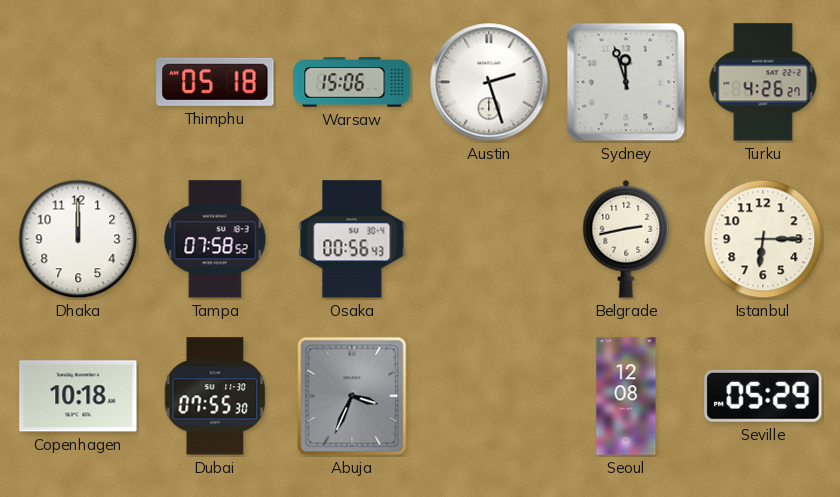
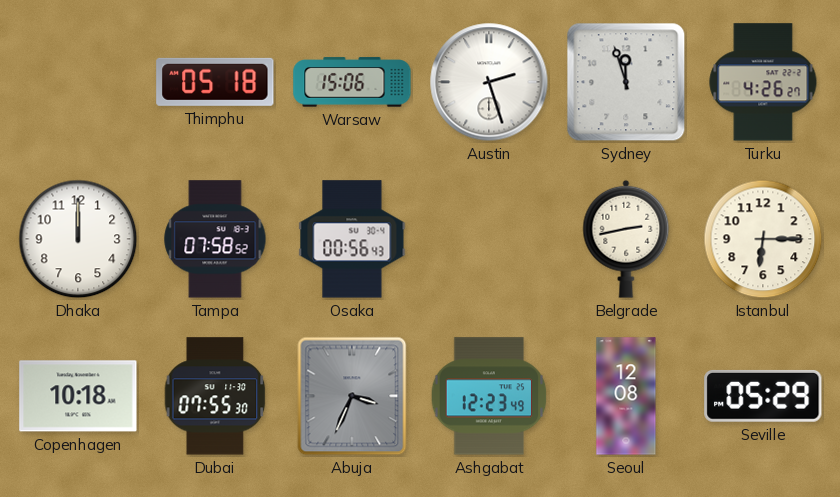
Ashgabat: none -> 12:23
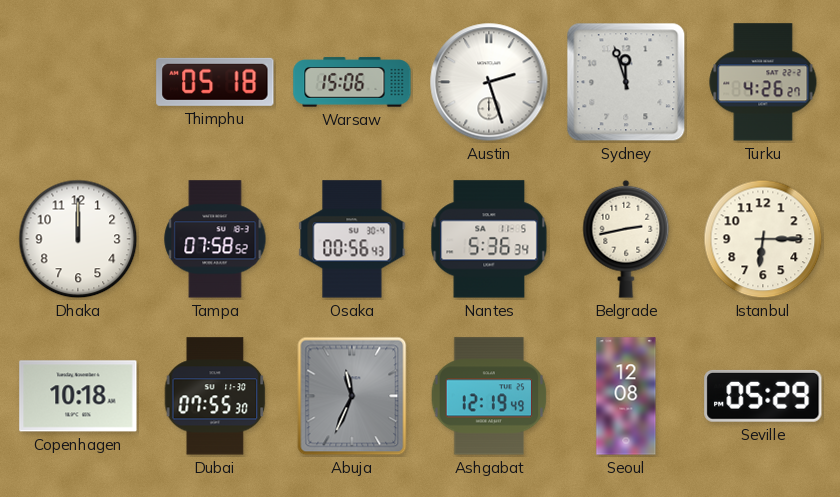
Nantes: none -> 5:36
Abuja: 3:34 -> 11:34
Ashgabat: 12:23 -> 12:19
